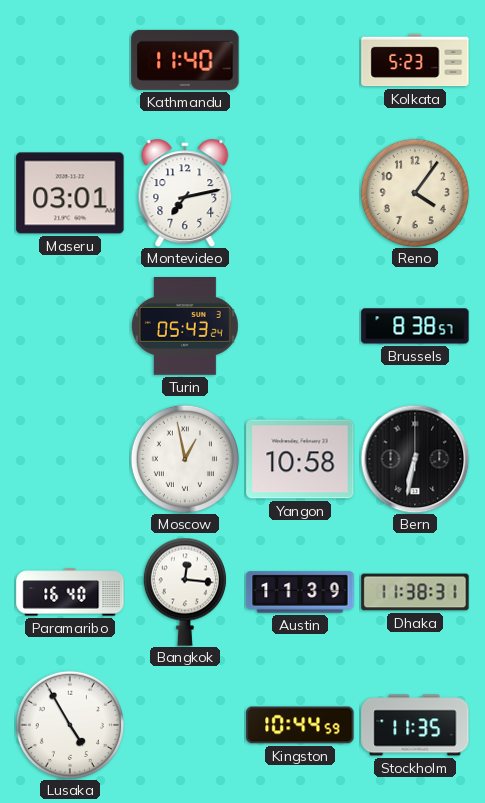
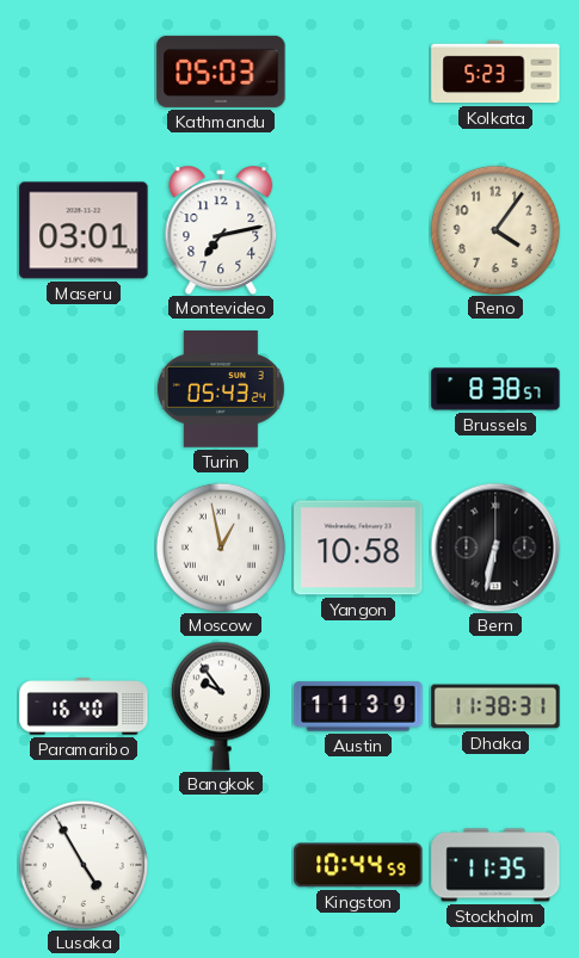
Kathmandu: 11:40 -> 05:03
Bangkok: 12:16 -> 9:54
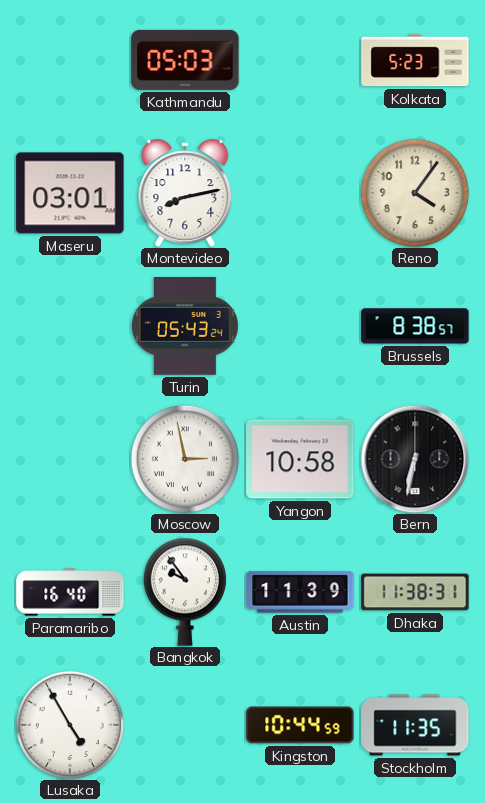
Montevideo: 7:13 -> 8:13
Moscow: 12:58 -> 2:58
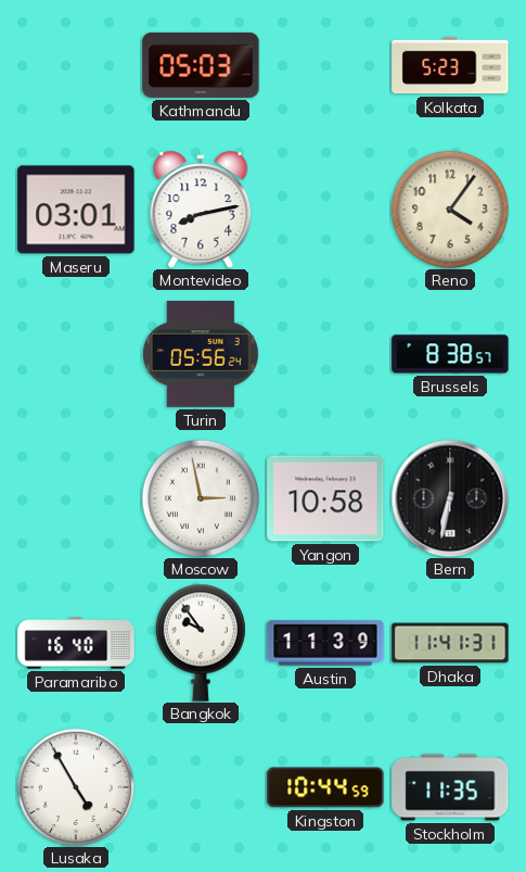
Turin: 05:43 -> 05:56
Dhaka: 11:38 -> 11:41
